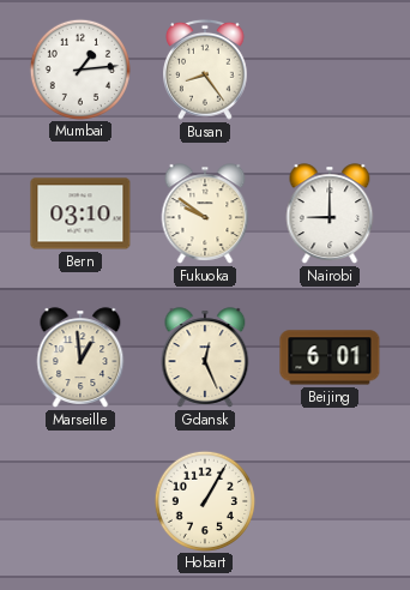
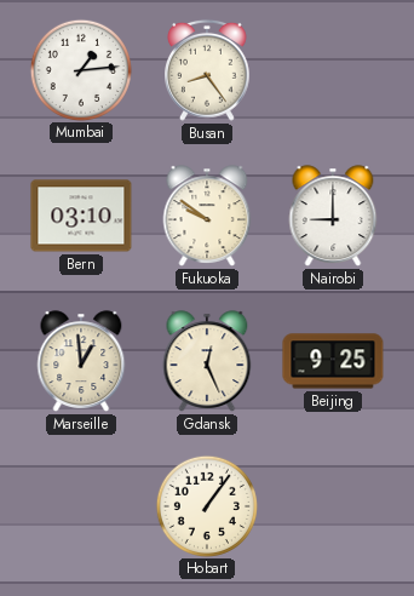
Beijing: 6:01 -> 9:25
Hobart: 1:05 -> 1:06
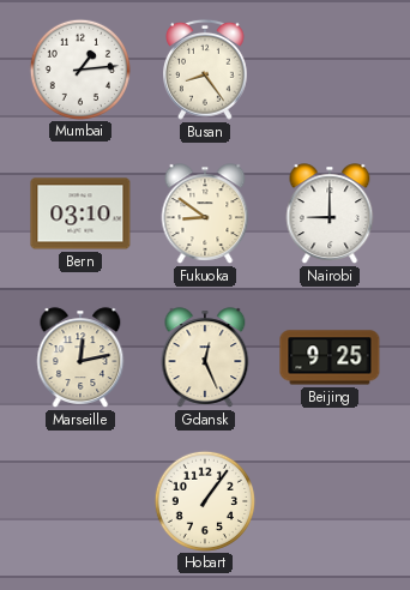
Fukuoka: 9:51 -> 8:51
Marseille: 12:59 -> 12:13
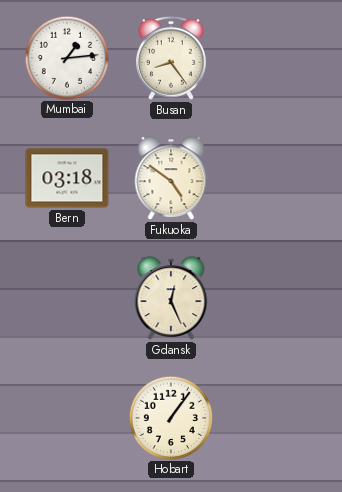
Bern: 03:10 -> 03:18
Fukuoka: 8:51 -> 4:51
Nairobi: 9:00 -> none
Marseille: 12:13 -> none
Beijing: 9:25 -> none
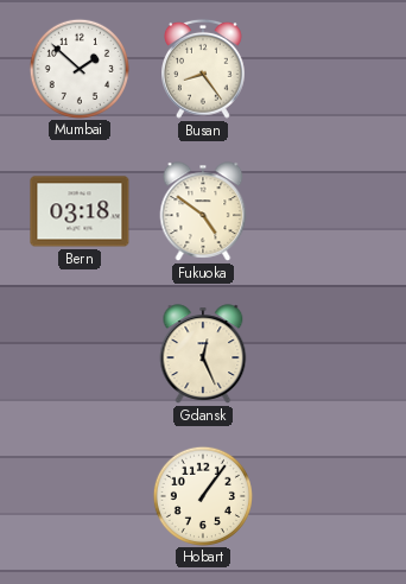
Mumbai: 1:14 -> 1:52
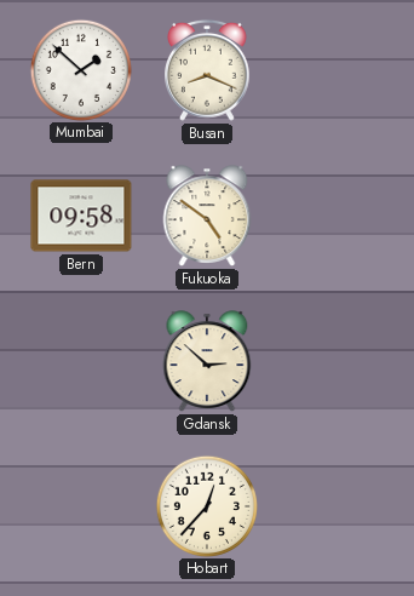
Busan: 8:24 -> 8:19
Bern: 03:18 -> 09:58
Gdansk: 12:26 -> 2:52
Hobart: 1:06 -> 12:37
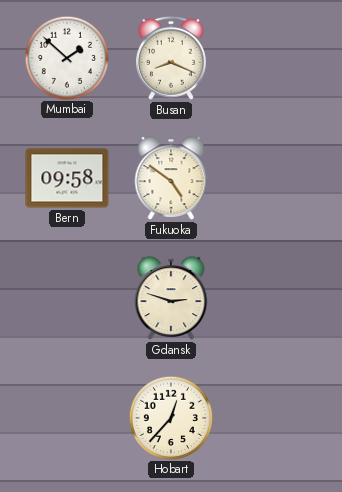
Gdansk: 2:52 -> 2:48
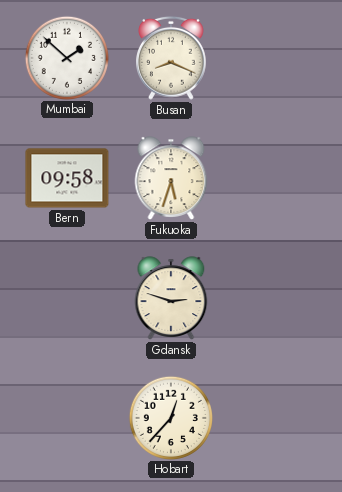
Fukuoka: 4:51 -> 5:33
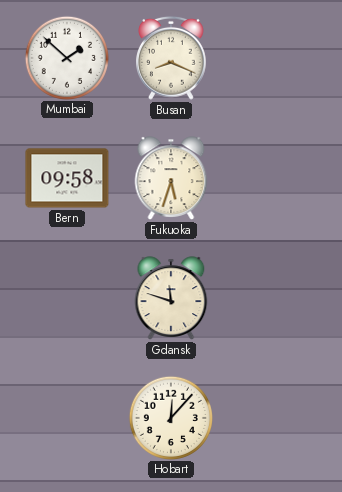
Gdansk: 2:48 -> 11:48
Hobart: 12:37 -> 12:07
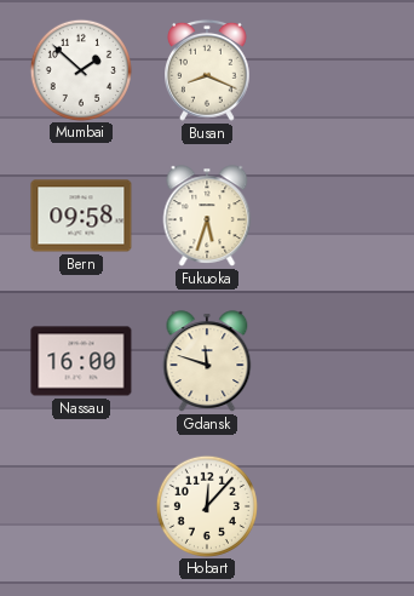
Nassau: none -> 16:00
